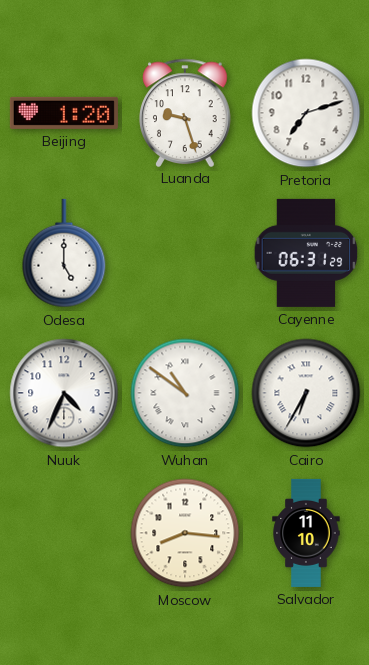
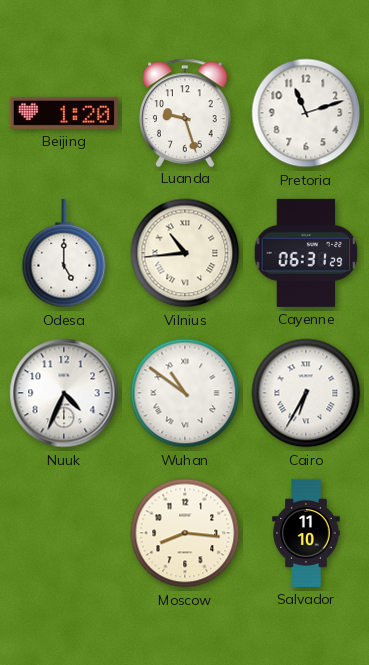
Pretoria: 7:12 -> 11:12
Vilnius: none -> 10:44
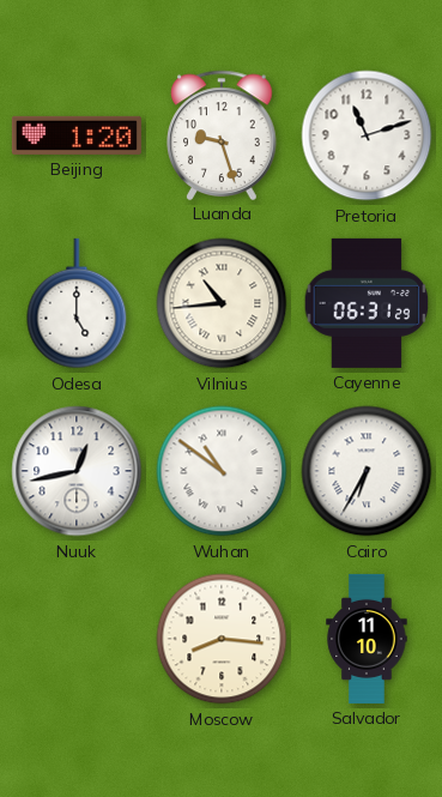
Nuuk: 4:34 -> 12:43
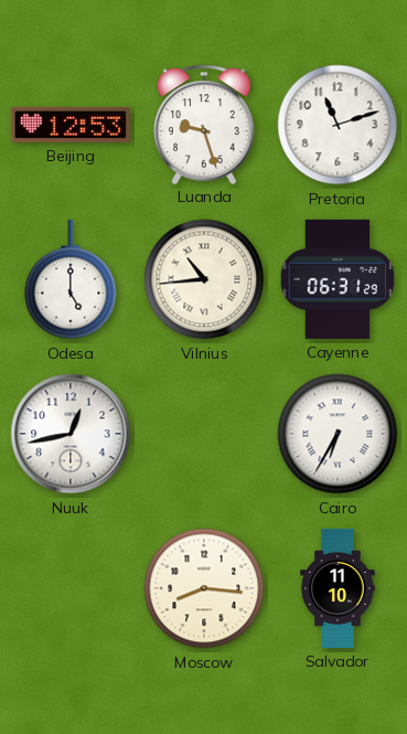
Beijing: 1:20 -> 12:53
Wuhan: 10:51 -> none
